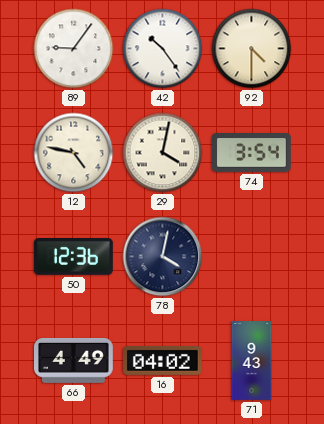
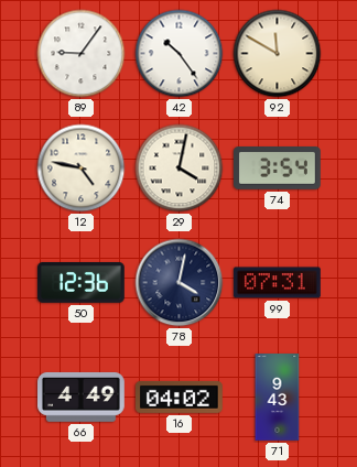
92: 4:30 -> 11:50
99: none -> 07:31
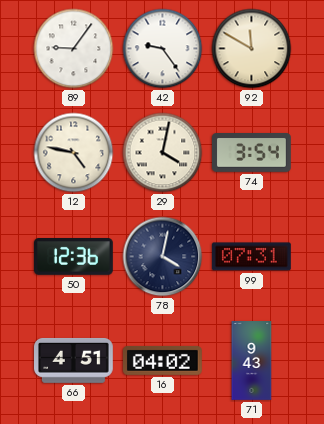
42: 10:24 -> 9:24
66: 4:49 -> 4:51
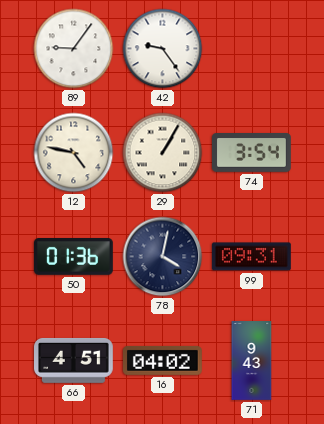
92: 11:50 -> none
29: 4:02 -> 1:05
50: 12:36 -> 01:36
99: 07:31 -> 09:31
